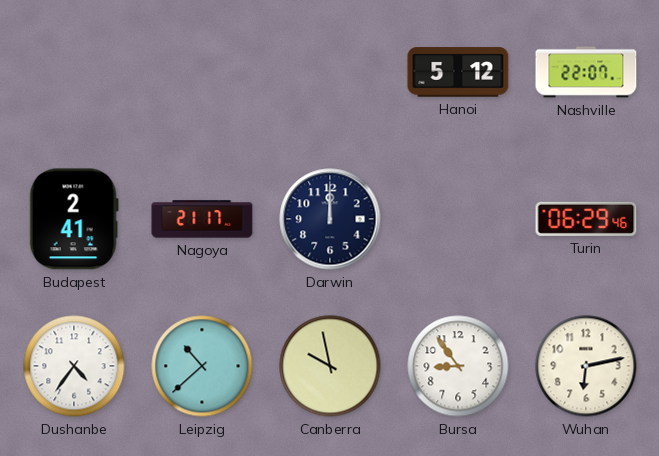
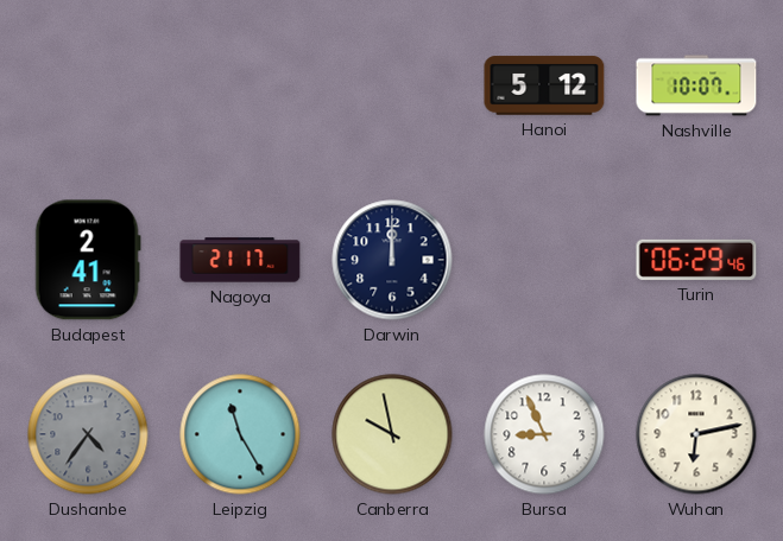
Nashville: 22:07 -> 10:07
Dushanbe dial: white -> grey
Leipzig: 10:38 -> 11:25
Bursa: 8:54 -> 8:56
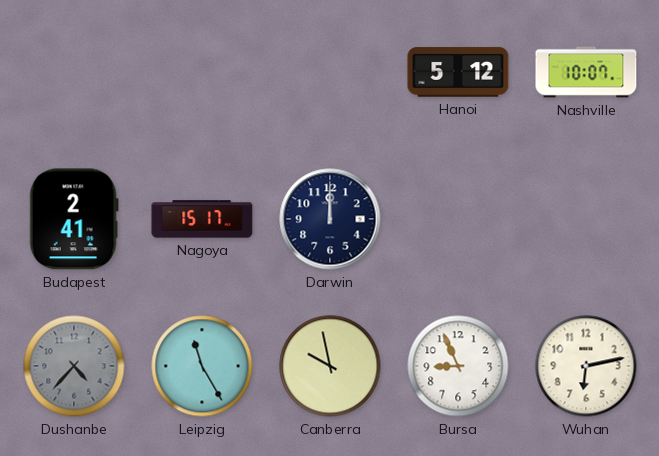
Nagoya: 21:17 -> 15:17
Turin: 06:29 -> none
Dushanbe: 4:36 -> 4:37
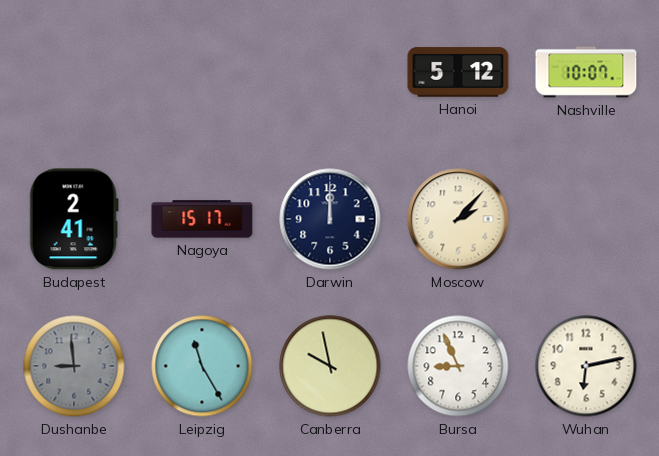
Moscow: none -> 2:07
Dushanbe: 4:37 -> 8:59
